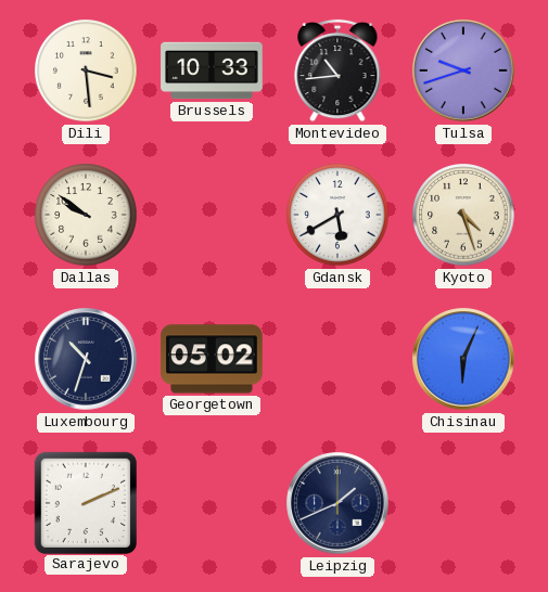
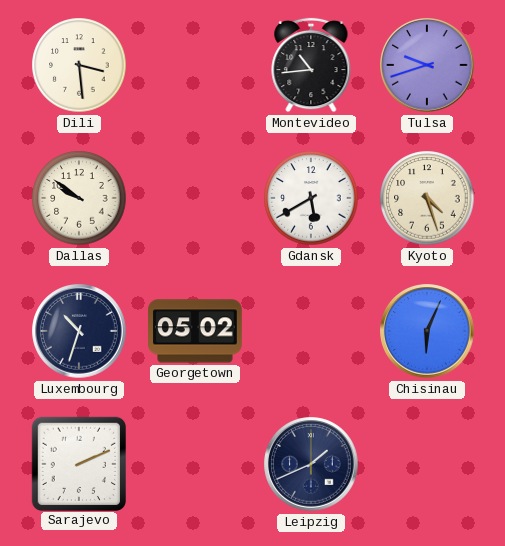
Brussels: 10:33 -> none
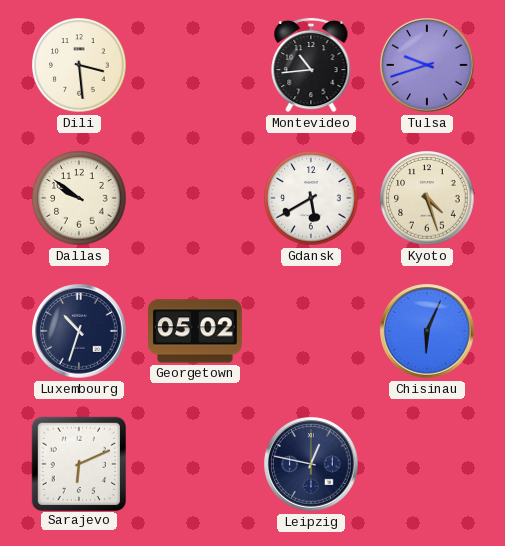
Sarajevo: 2:11 -> 6:11
Leipzig: 1:41 -> 12:47
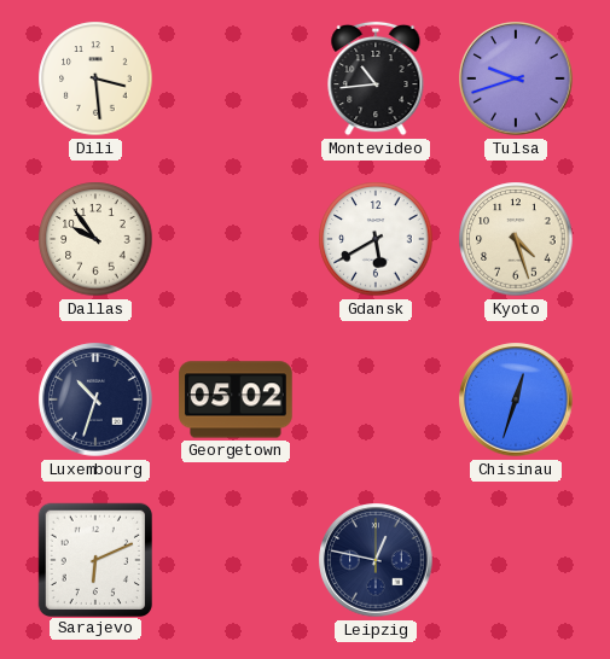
Dallas: 9:51 -> 9:54
Chisinau: 6:04 -> 12:33
